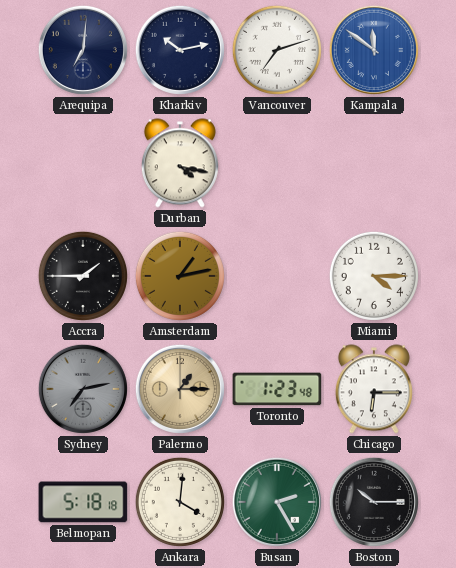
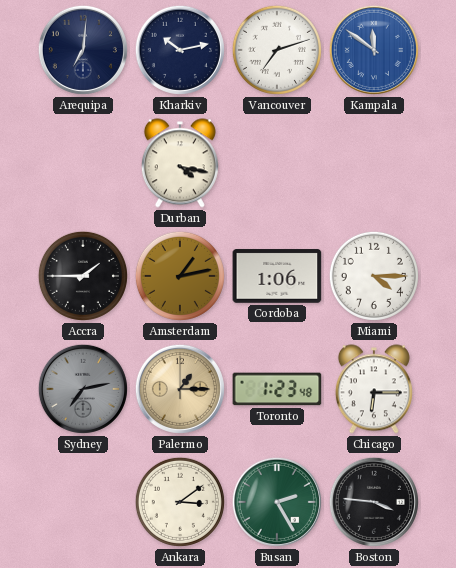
Cordoba: none -> 1:06
Belmopan: 5:18 -> none
Ankara: 4:01 -> 3:09
Boston: 10:15 -> 3:46
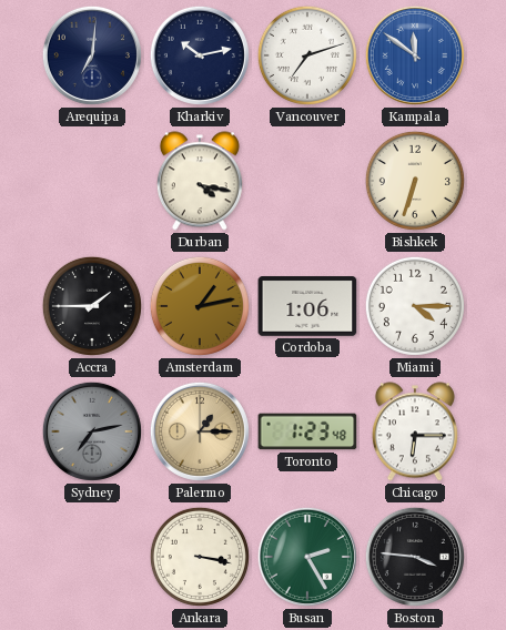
Bishkek: none -> 6:33
Ankara: 3:09 -> 3:17
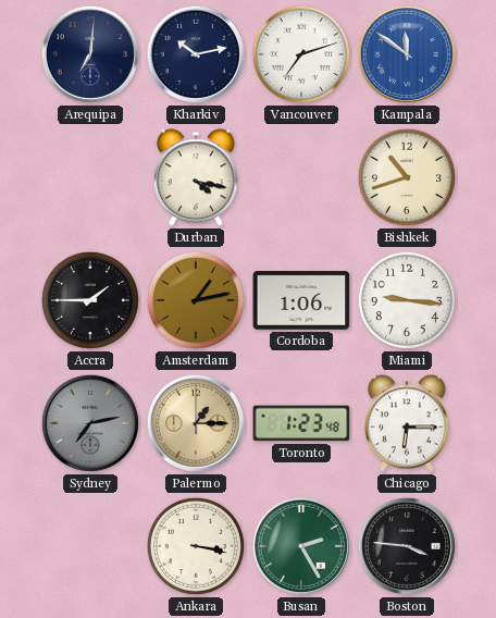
Bishkek: 6:33 -> 10:42
Miami: 4:15 -> 9:16
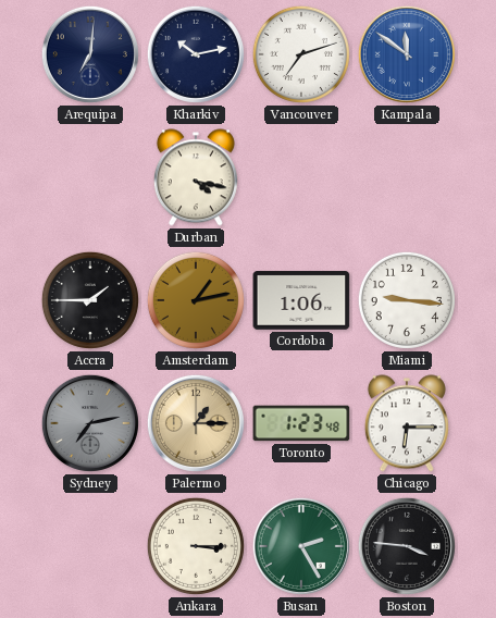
Bishkek: 10:42 -> none
Ankara: 3:17 -> 3:15
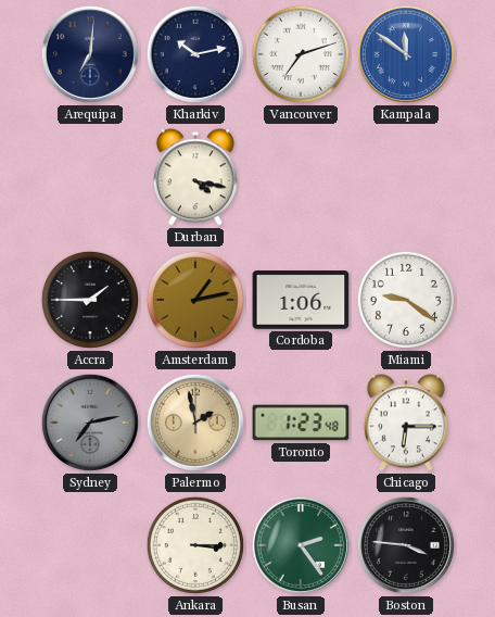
Miami: 9:16 -> 9:21
Palermo: 1:15 -> 1:58
Busan: 2:25 -> 2:24
